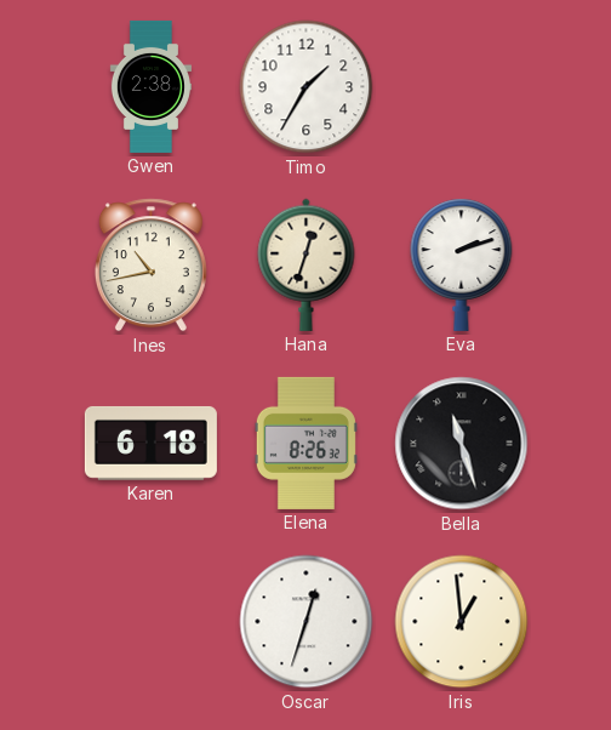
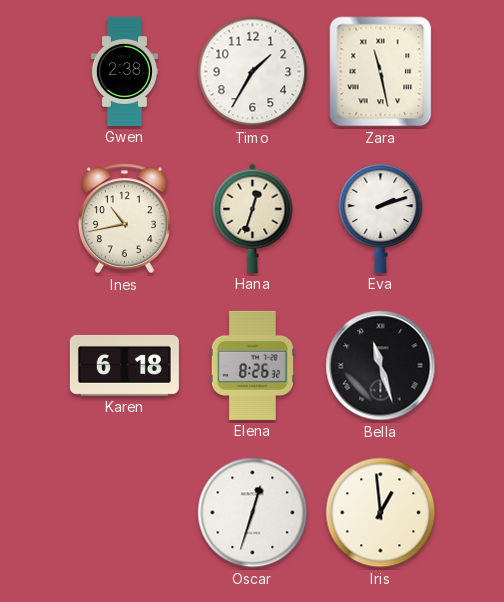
Zara: none -> 11:28
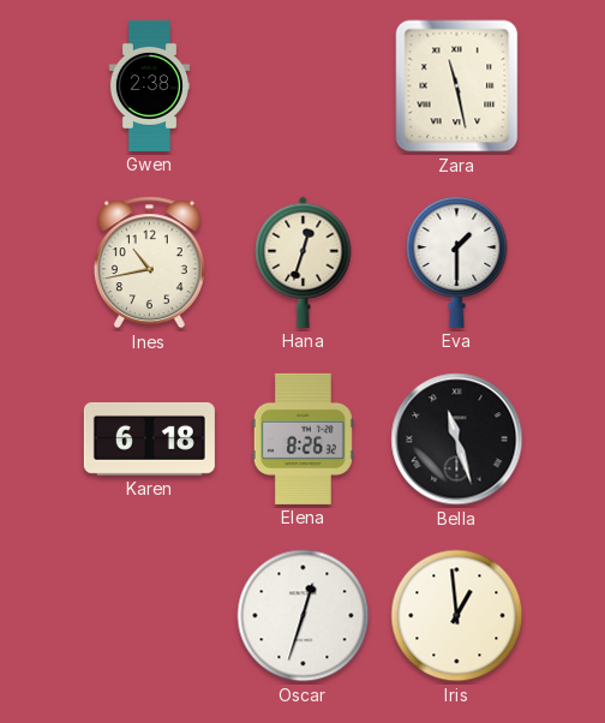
Timo: 1:35 -> none
Eva: 2:12 -> 1:30
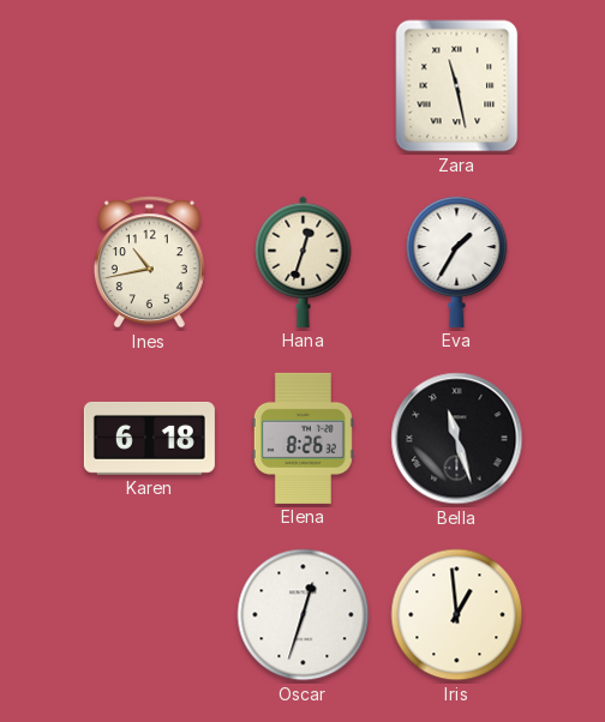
Gwen: 2:38 -> none
Eva: 1:30 -> 1:35
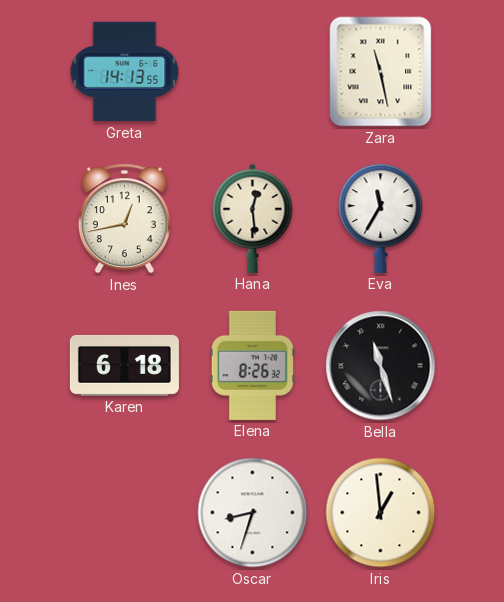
Greta: none -> 14:13
Ines: 10:43 -> 12:43
Hana: 12:33 -> 12:29
Eva: 1:35 -> 11:35
Oscar: 12:33 -> 8:33
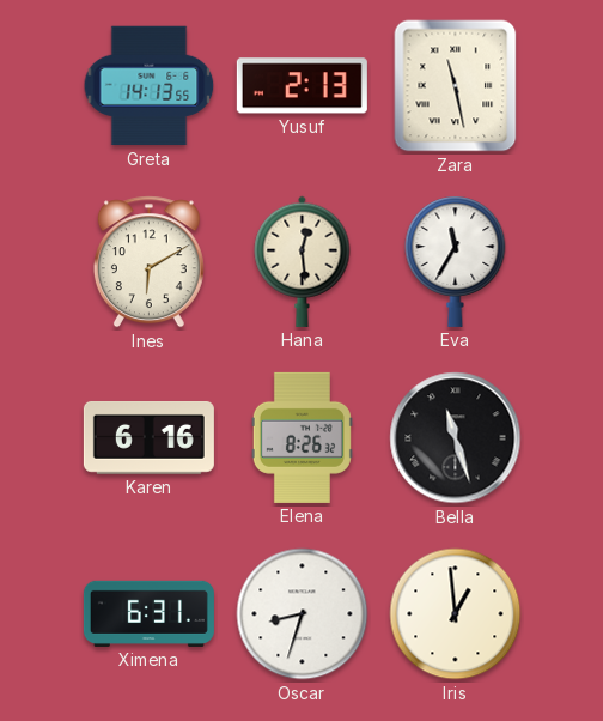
Yusuf: none -> 2:13
Ines: 12:43 -> 6:10
Karen: 6:18 -> 6:16
Ximena: none -> 6:31
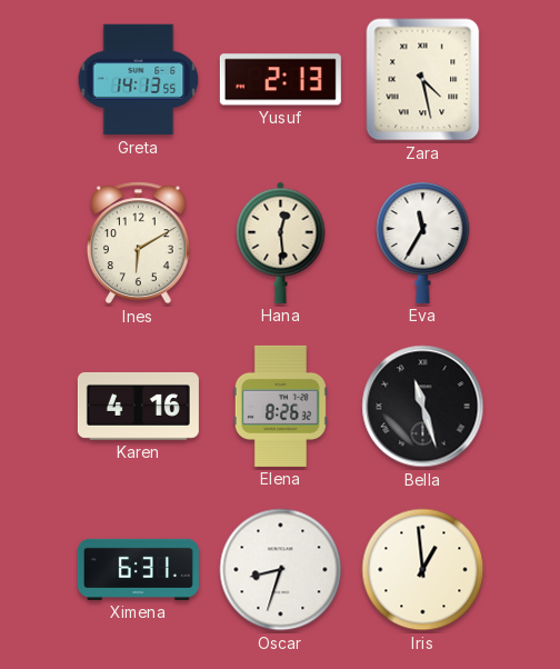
Zara: 11:28 -> 4:28
Karen: 6:16 -> 4:16
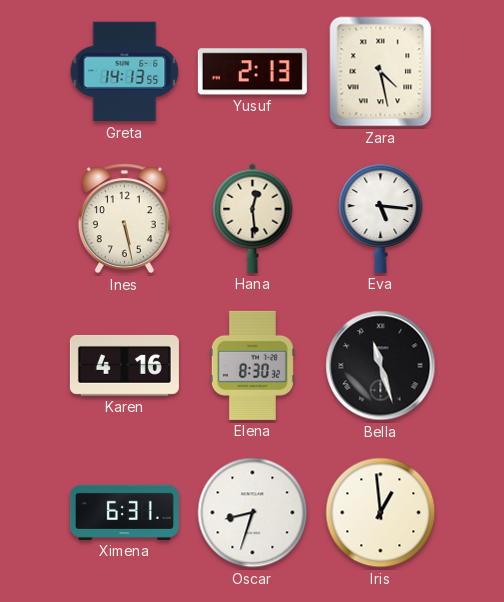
Ines: 6:10 -> 5:28
Eva: 11:35 -> 5:16
Elena: 8:26 -> 8:30
